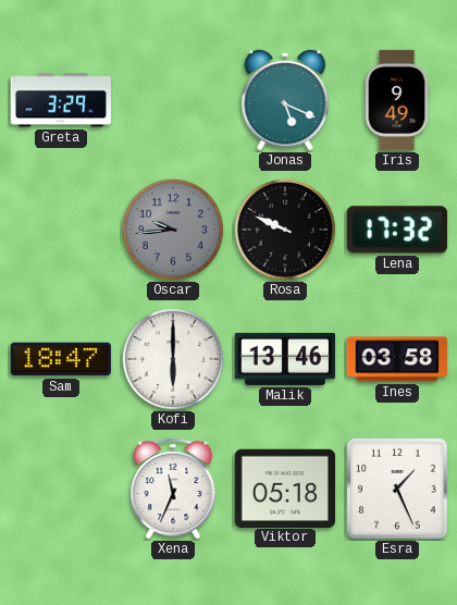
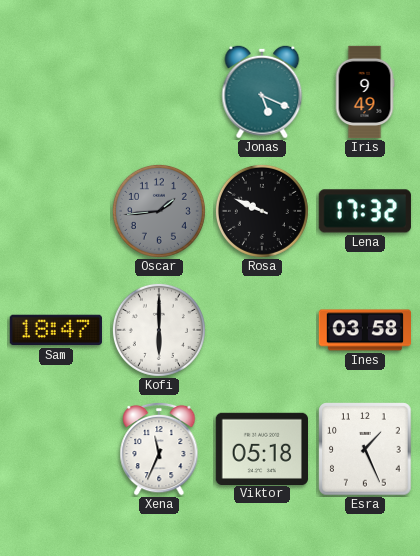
Greta: 3:29 -> none
Oscar: 9:44 -> 1:44
Malik: 13:46 -> none
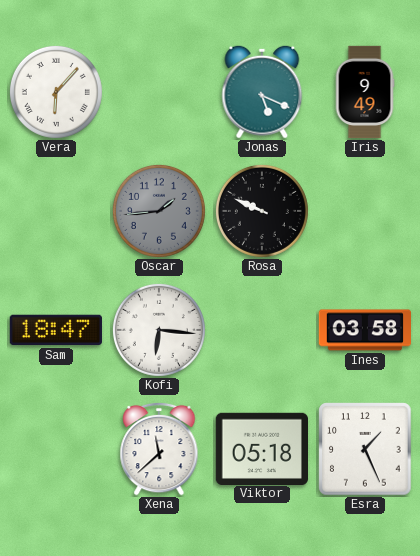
Vera: none -> 6:07
Lena: 17:32 -> none
Kofi: 6:00 -> 6:16
Xena: 11:34 -> 11:38
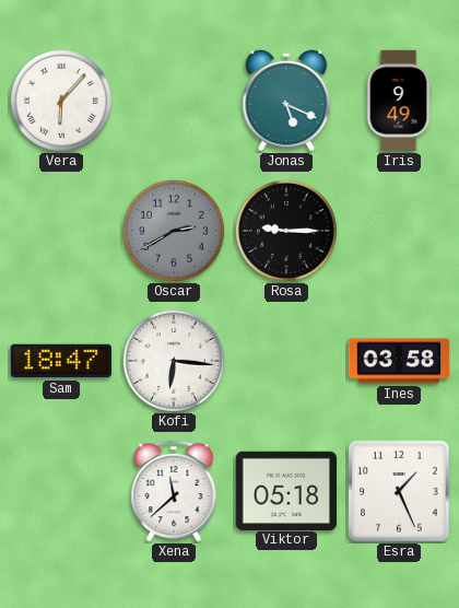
Oscar: 1:44 -> 2:40
Rosa: 9:49 -> 9:15
